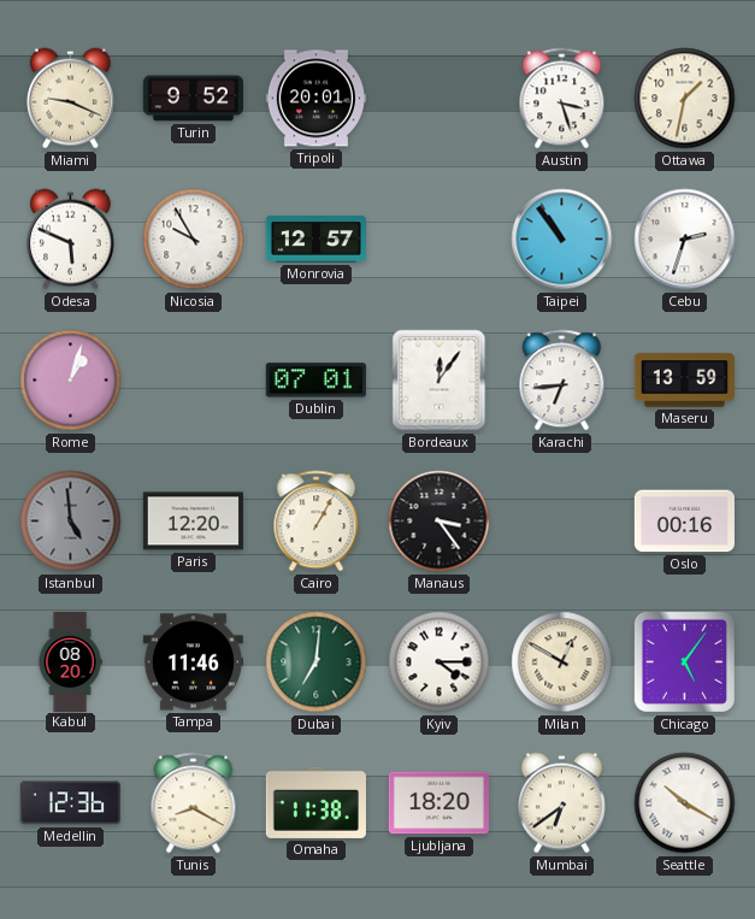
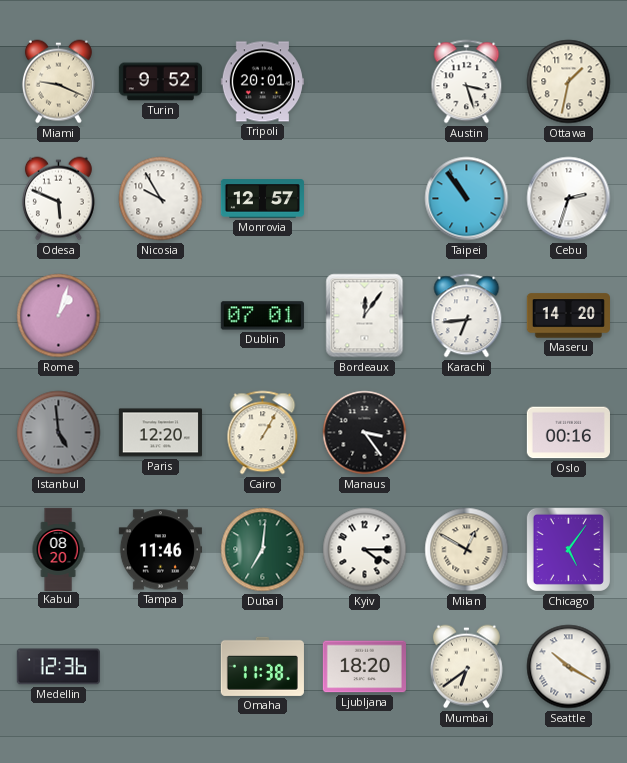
Maseru: 13:59 -> 14:20
Tunis: 8:20 -> none
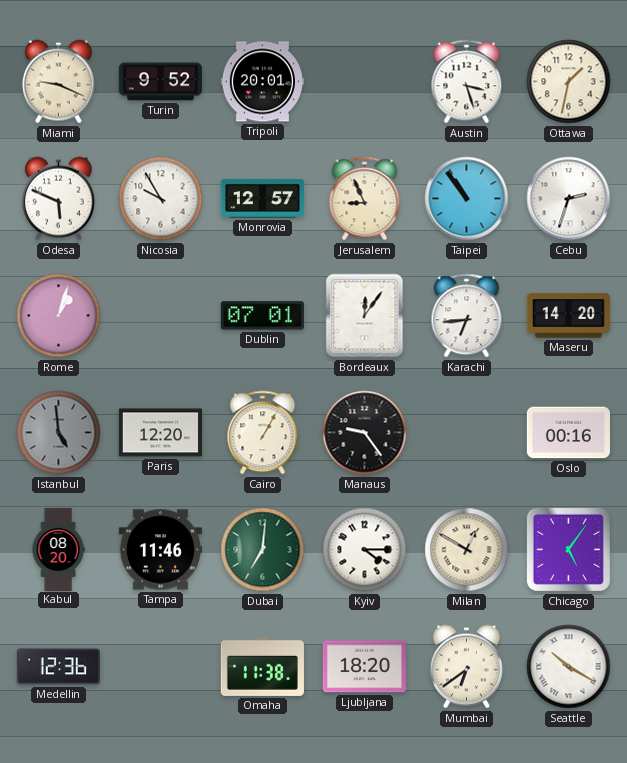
Jerusalem: none -> 8:56
Manaus: 3:24 -> 9:24
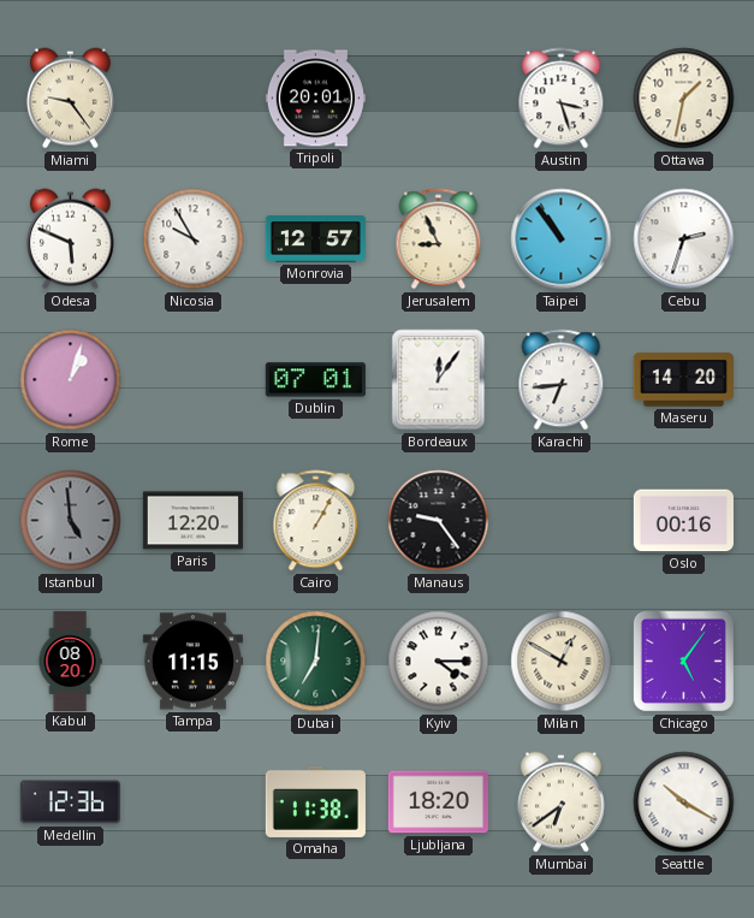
Miami: 9:19 -> 9:24
Turin: 9:52 -> none
Tampa: 11:46 -> 11:15
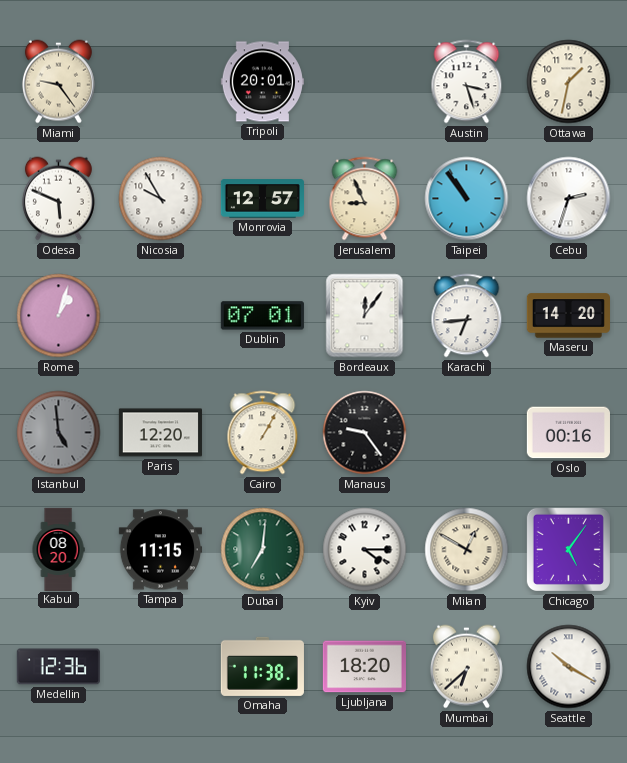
Mumbai: 6:39 -> 6:38
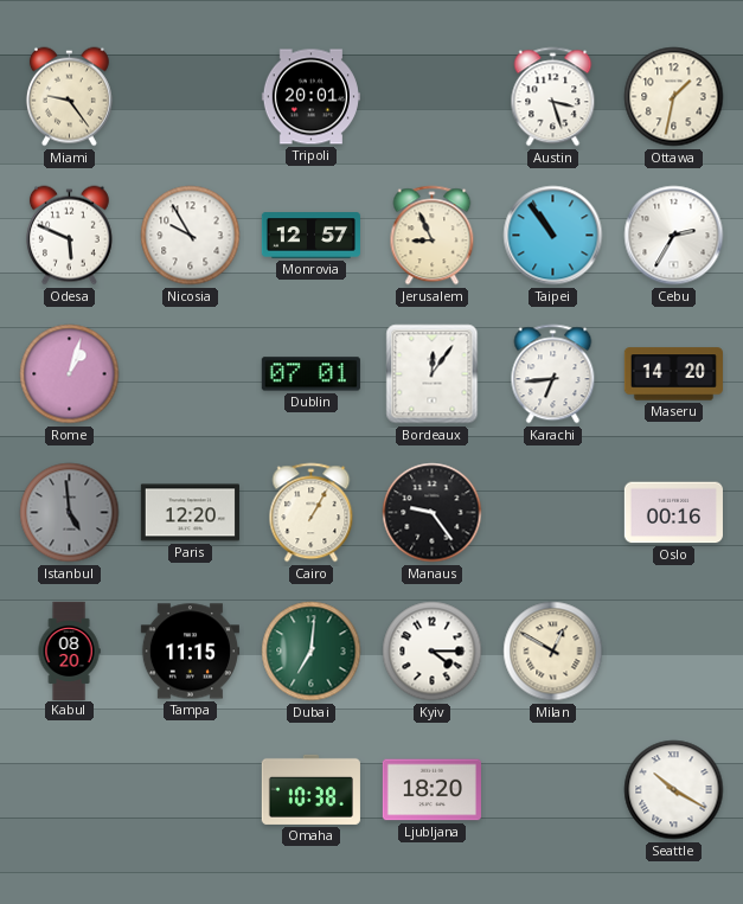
Cebu: 2:33 -> 2:35
Chicago: 5:06 -> none
Medellin: 12:36 -> none
Omaha: 11:38 -> 10:38
Mumbai: 6:38 -> none
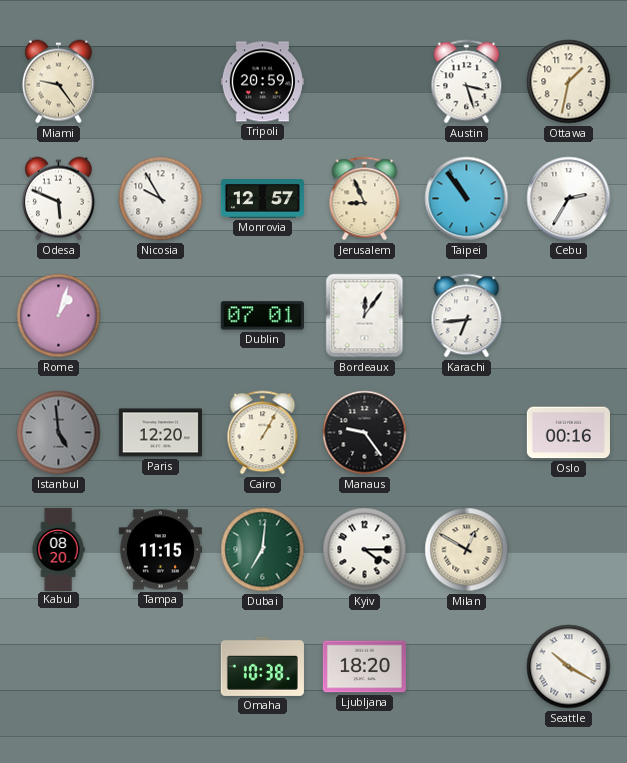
Tripoli: 20:01 -> 20:59
Maseru: 14:20 -> none
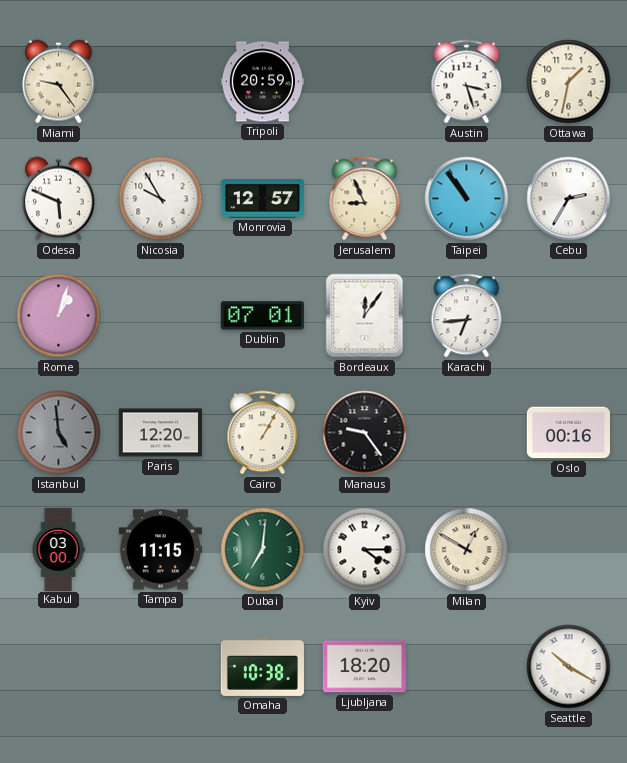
Kabul: 08:20 -> 03:00
